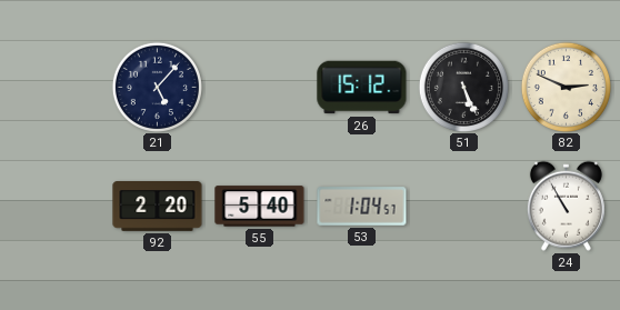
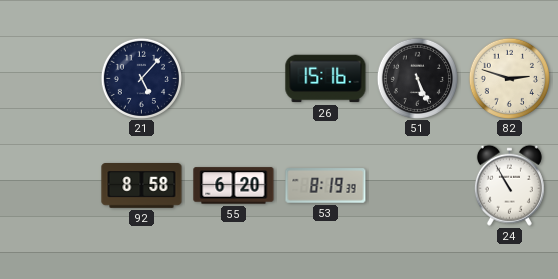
26: 15:12 -> 15:16
82: 2:49 -> 2:48
92: 2:20 -> 8:58
55: 5:40 -> 6:20
53: 1:04 -> 8:19
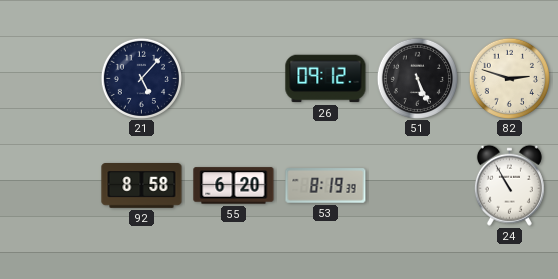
26: 15:16 -> 09:12
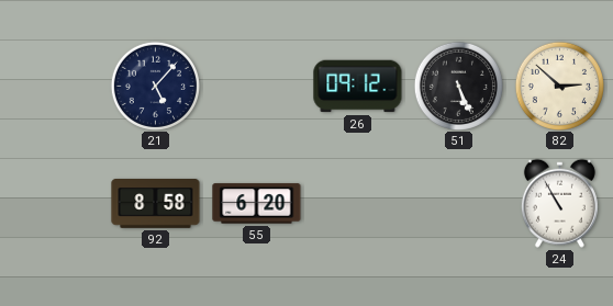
82: 2:48 -> 2:52
53: 8:19 -> none
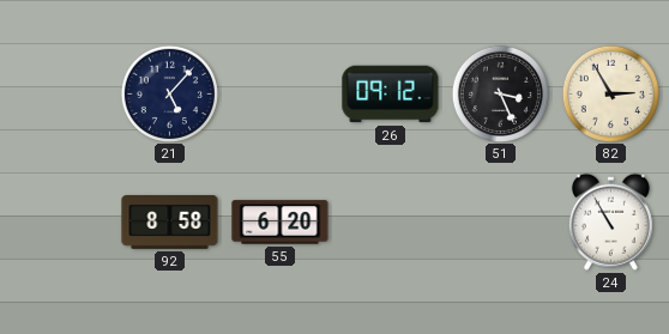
51: 5:26 -> 3:26
82: 2:52 -> 2:55
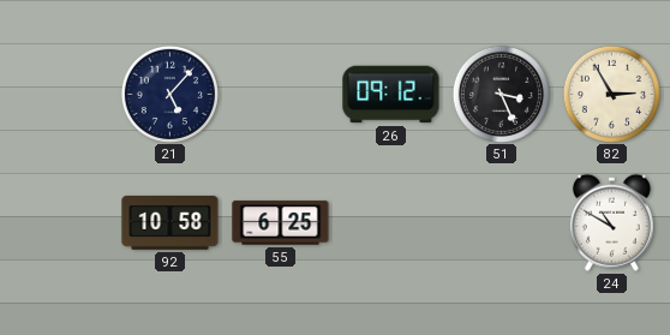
92: 8:58 -> 10:58
55: 6:20 -> 6:25
24: 10:55 -> 10:50
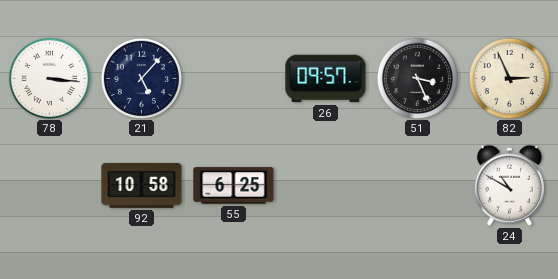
78: none -> 3:16
26: 09:12 -> 09:57
82: 2:55 -> 2:56
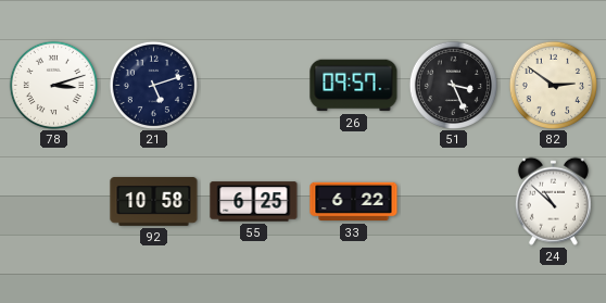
78: 3:16 -> 3:12
21: 5:07 -> 5:12
82: 2:56 -> 2:51
33: none -> 6:22
24: 10:50 -> 10:52
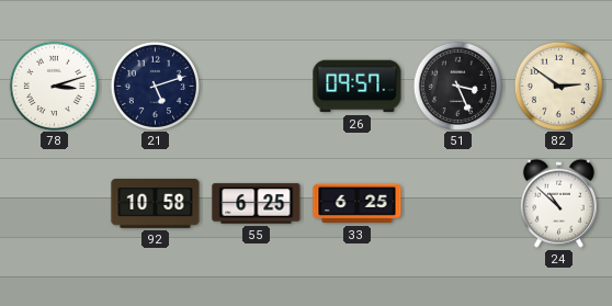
33: 6:22 -> 6:25
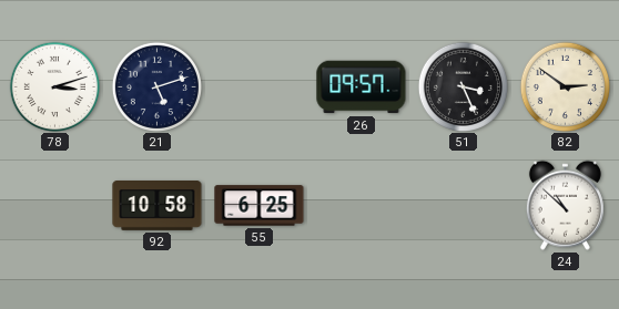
33: 6:25 -> none
